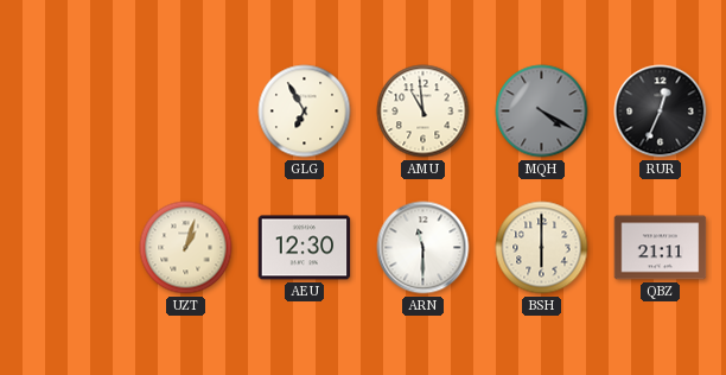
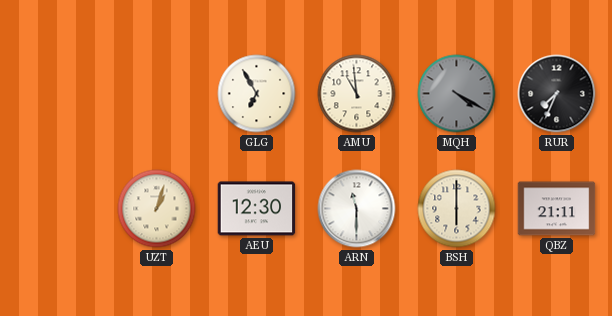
RUR: 12:34 -> 7:34
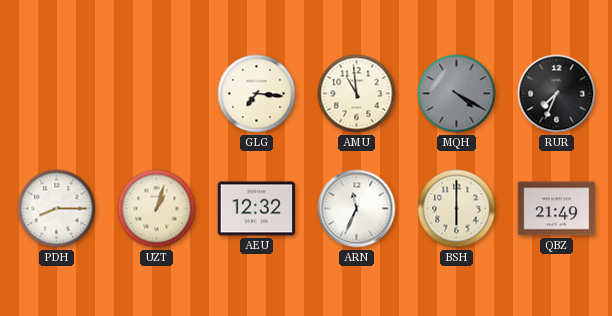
GLG: 6:55 -> 7:16
PDH: none -> 8:15
AEU: 12:30 -> 12:32
ARN: 11:30 -> 11:34
QBZ: 21:11 -> 21:49
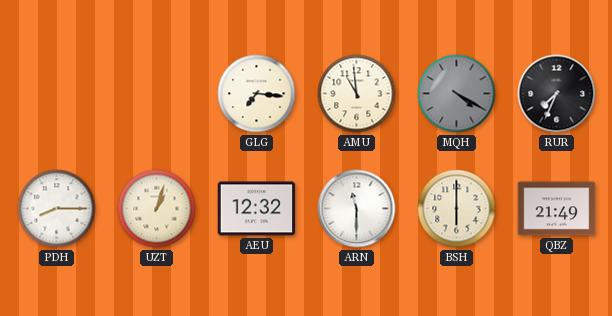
ARN: 11:34 -> 11:30
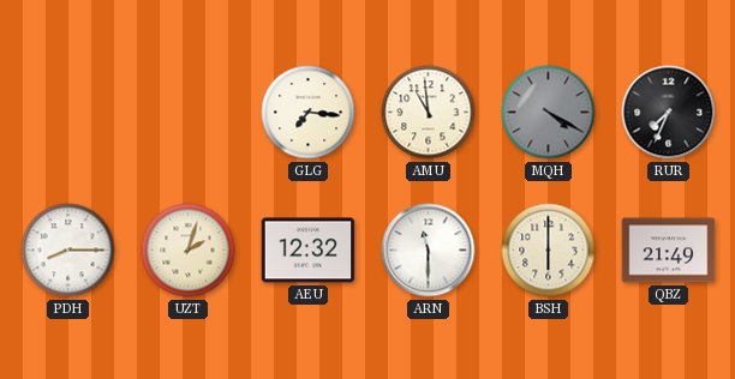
UZT: 1:03 -> 2:03
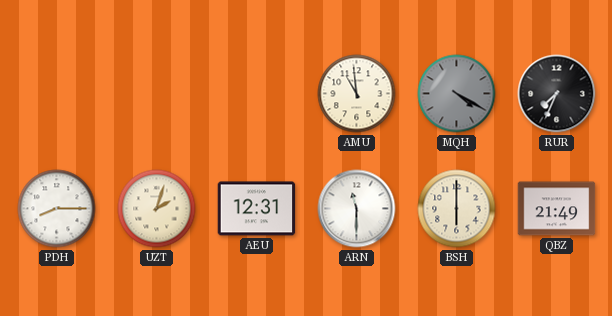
GLG: 7:16 -> none
AEU: 12:32 -> 12:31
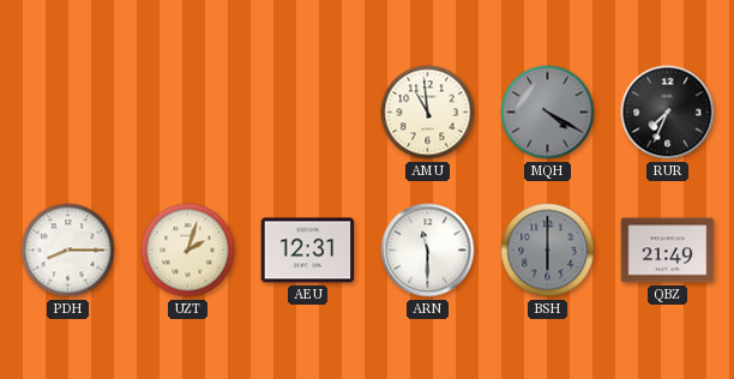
BSH dial: cream -> grey
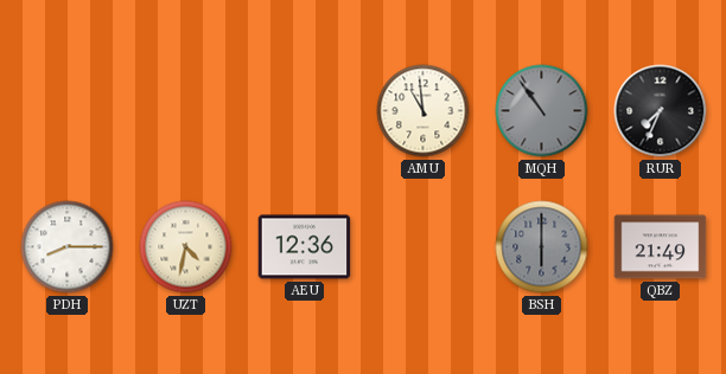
MQH: 4:20 -> 10:54
UZT: 2:03 -> 4:32
AEU: 12:31 -> 12:36
ARN: 11:30 -> none
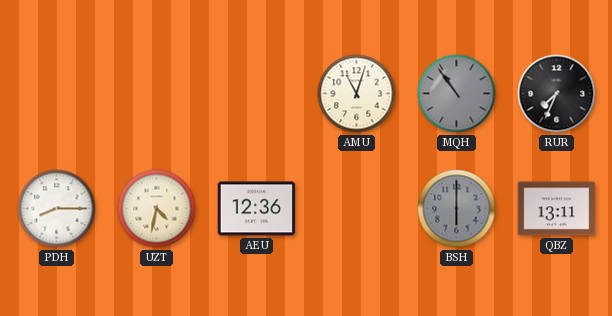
AMU: 10:59 -> 11:03
QBZ: 21:49 -> 13:11
